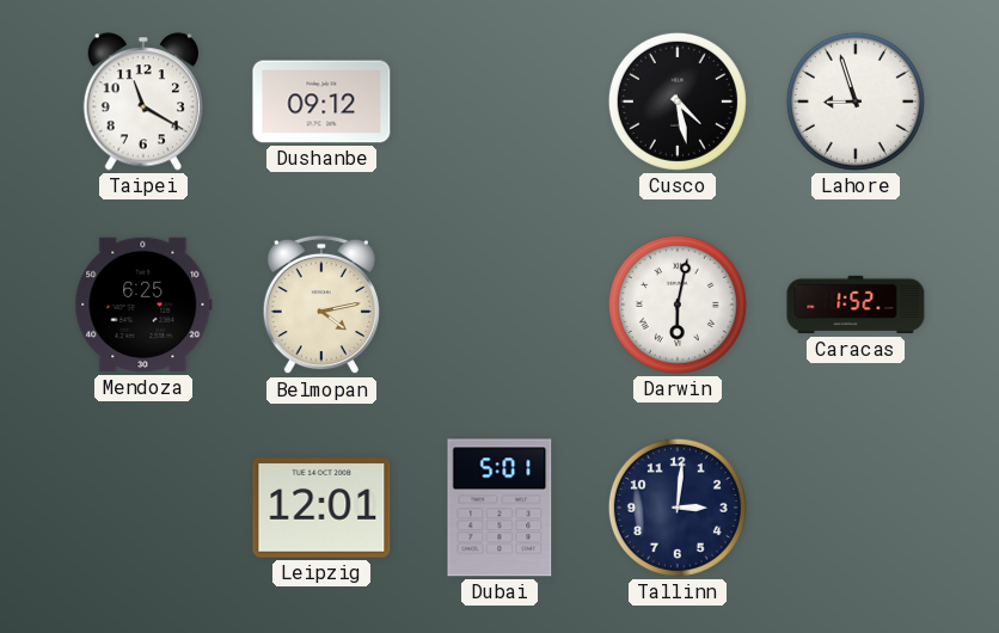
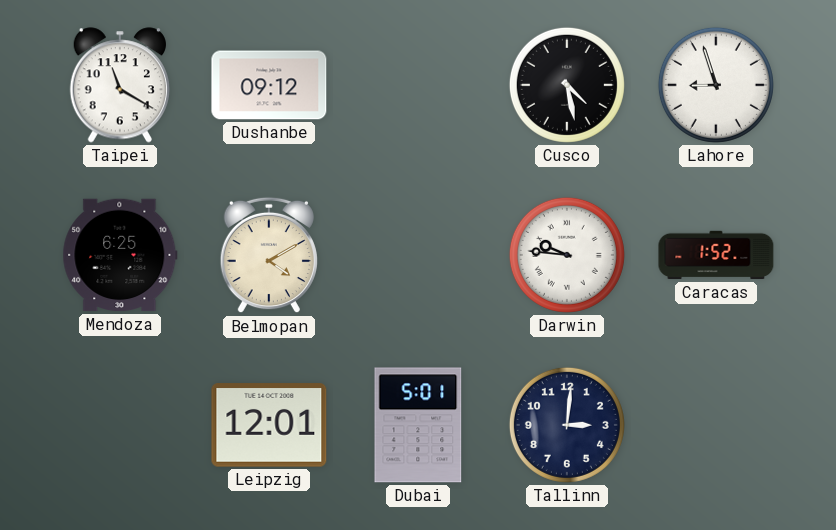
Belmopan: 4:13 -> 4:10
Darwin: 6:02 -> 9:46
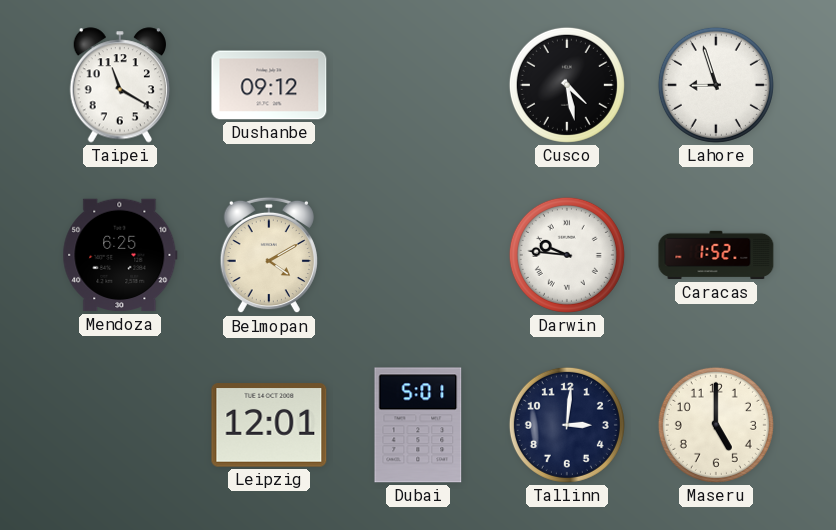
Maseru: none -> 5:00
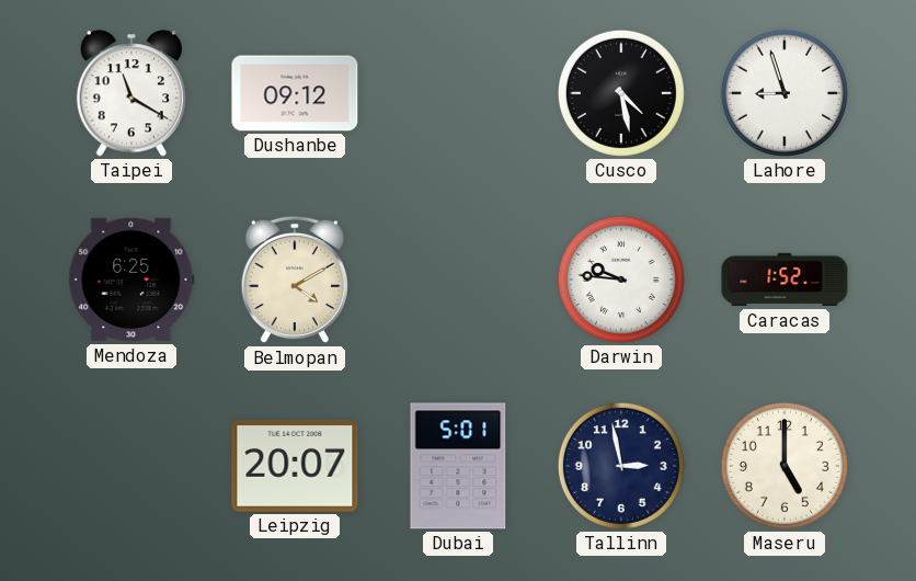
Leipzig: 12:01 -> 20:07
Tallinn: 3:01 -> 2:58
